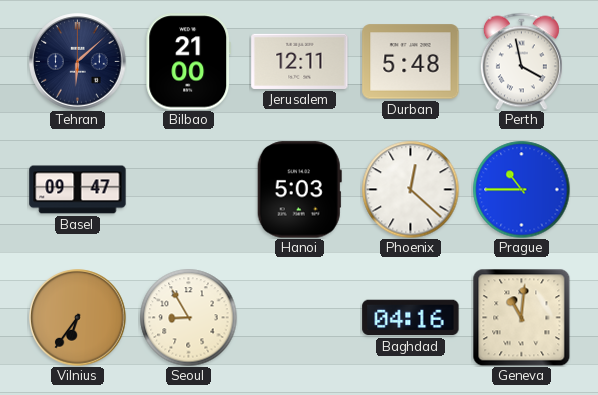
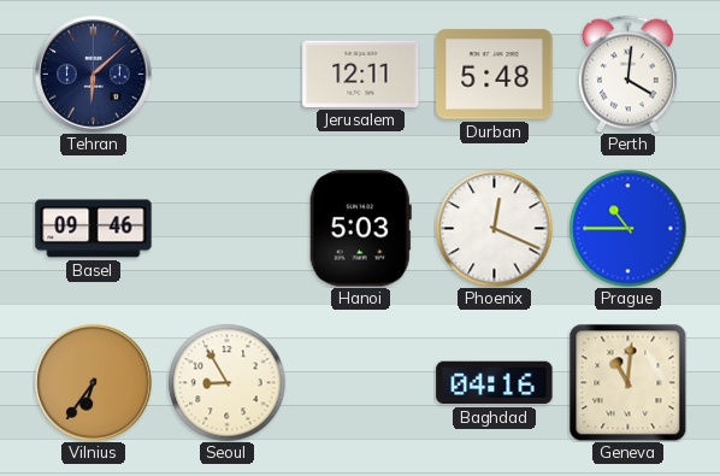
Bilbao: 21:00 -> none
Perth: 3:58 -> 4:01
Basel: 09:47 -> 09:46
Phoenix: 12:22 -> 12:19
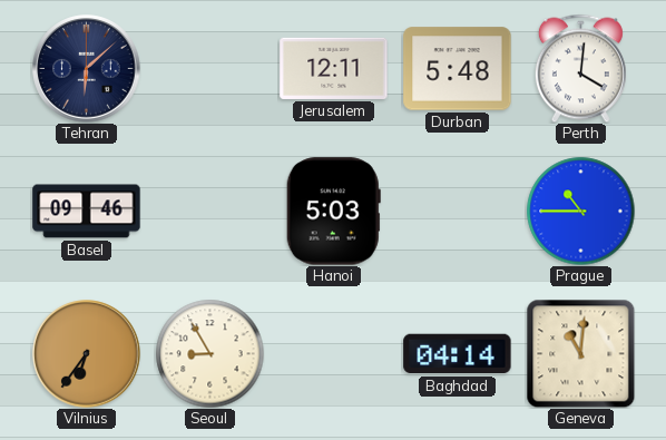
Phoenix: 12:19 -> none
Baghdad: 04:16 -> 04:14
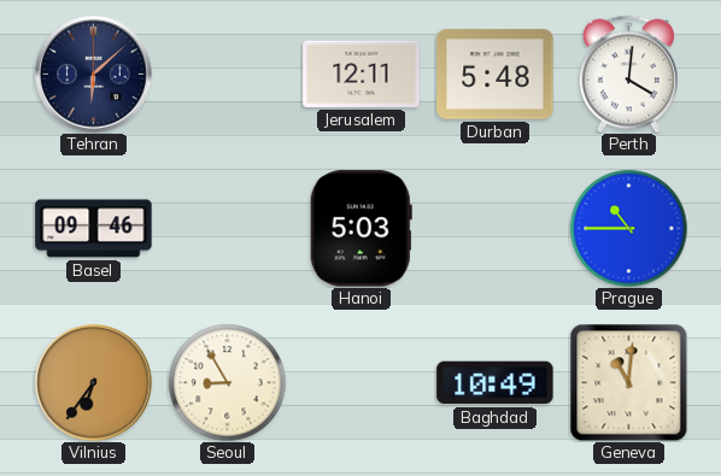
Baghdad: 04:14 -> 10:49
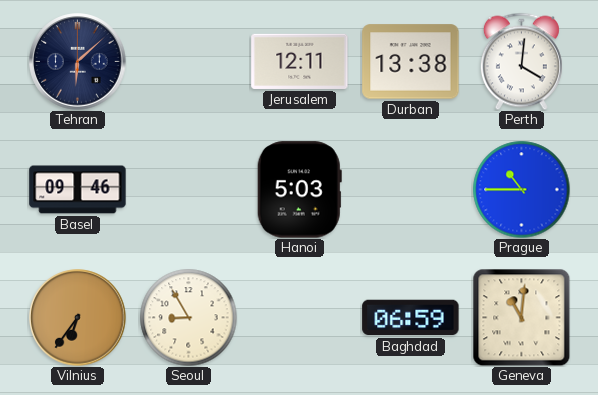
Durban: 5:48 -> 13:38
Baghdad: 10:49 -> 06:59
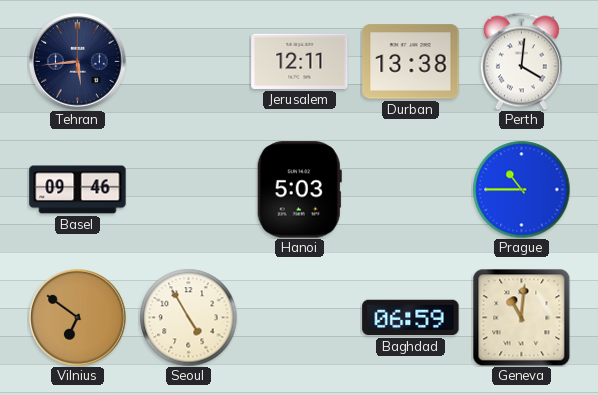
Tehran: 6:08 -> 5:44
Vilnius: 6:36 -> 6:51
Seoul: 8:55 -> 4:55
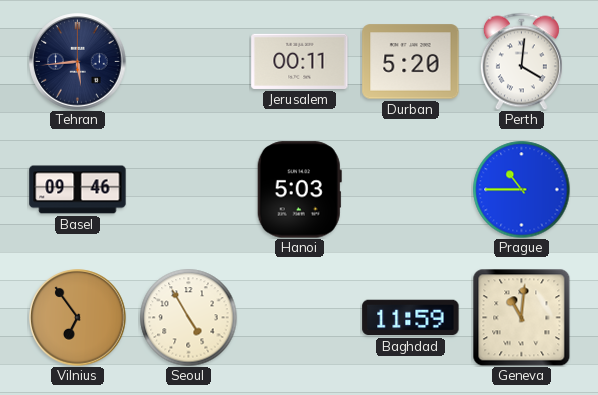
Jerusalem: 12:11 -> 00:11
Durban: 13:38 -> 5:20
Vilnius: 6:51 -> 6:54
Baghdad: 06:59 -> 11:59
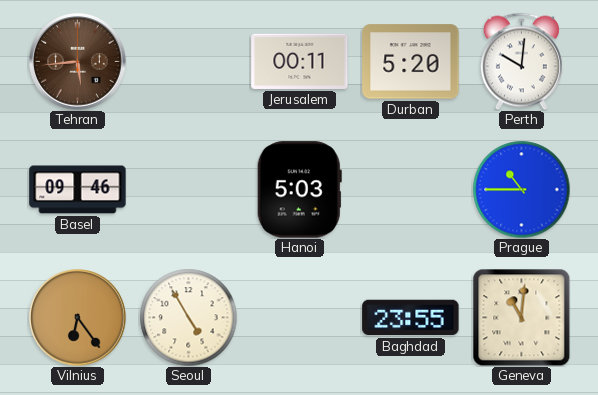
Tehran dial: navy -> brown
Perth: 4:01 -> 10:01
Vilnius: 6:54 -> 6:24
Baghdad: 11:59 -> 23:55
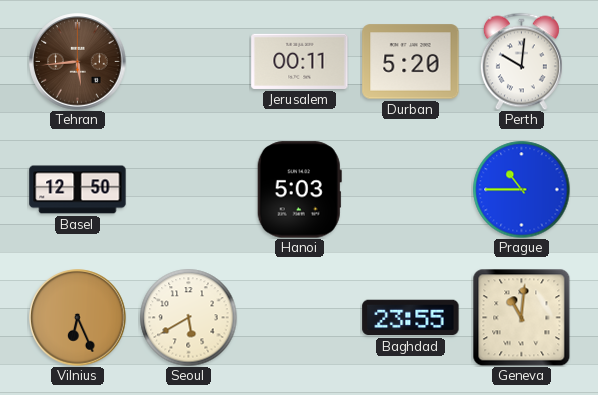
Basel: 09:46 -> 12:50
Vilnius: 6:24 -> 6:26
Seoul: 4:55 -> 5:40
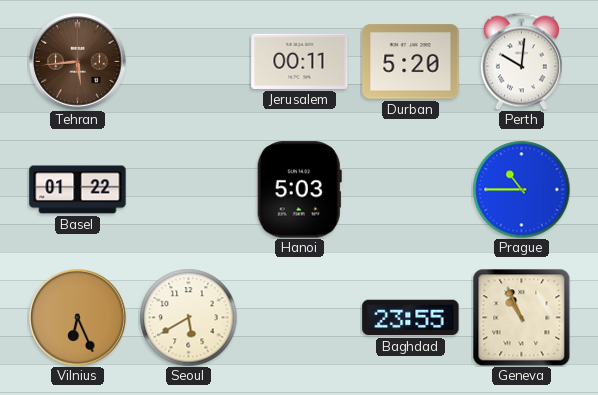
Basel: 12:50 -> 01:22
Geneva: 11:01 -> 10:56
